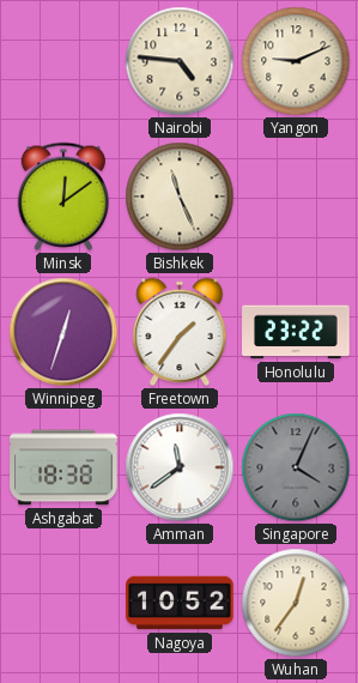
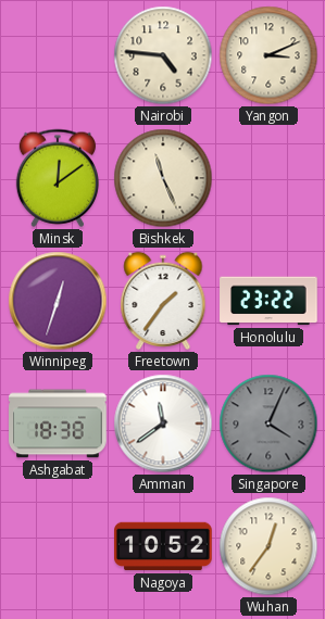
Yangon: 9:11 -> 3:11
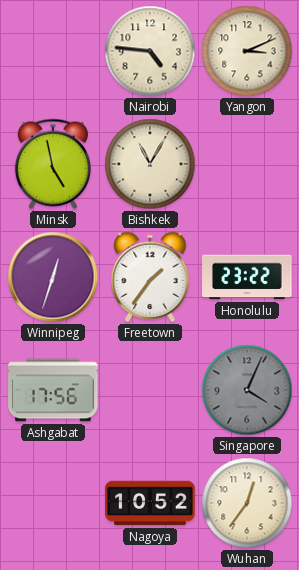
Minsk: 12:09 -> 4:58
Bishkek: 11:26 -> 11:05
Ashgabat: 18:38 -> 17:56
Amman: 11:39 -> none
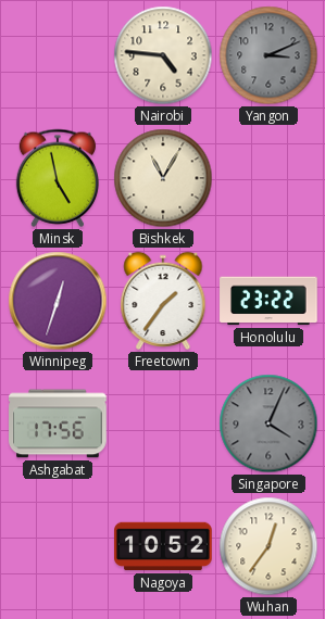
Yangon dial: cream -> grey
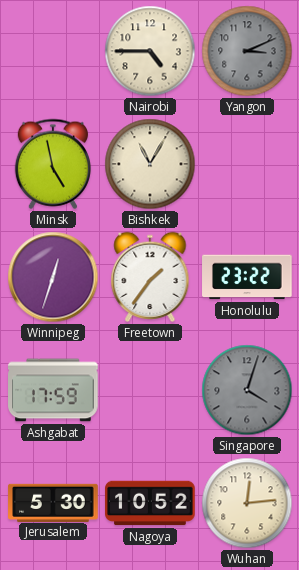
Nairobi: 4:46 -> 4:45
Ashgabat: 17:56 -> 17:59
Singapore: 4:04 -> 4:03
Jerusalem: none -> 5:30
Wuhan: 12:36 -> 12:14
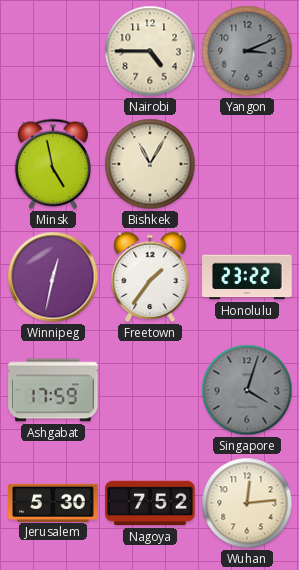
Winnipeg: 12:33 -> 12:32
Nagoya: 10:52 -> 7:52
